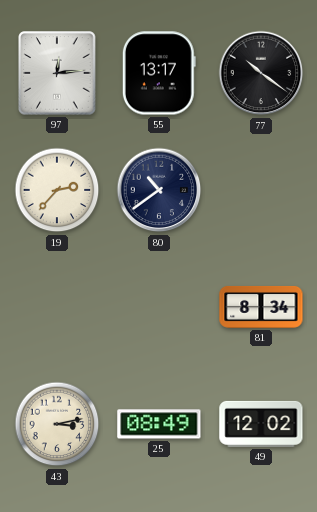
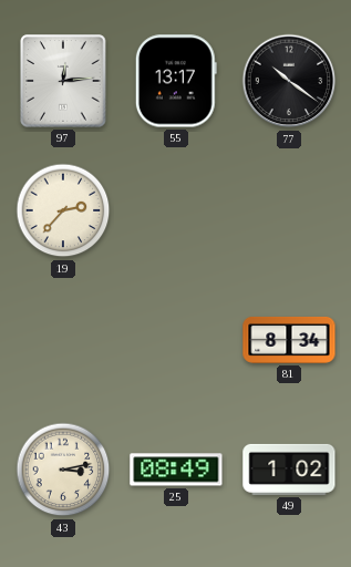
80: 10:39 -> none
49: 12:02 -> 1:02
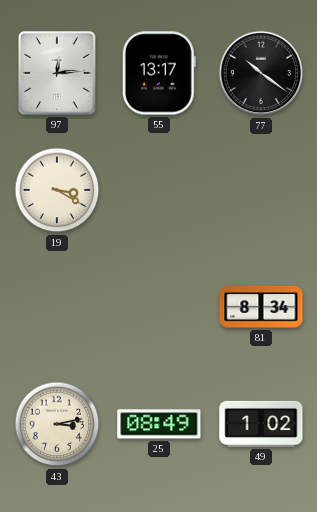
19: 2:37 -> 3:20
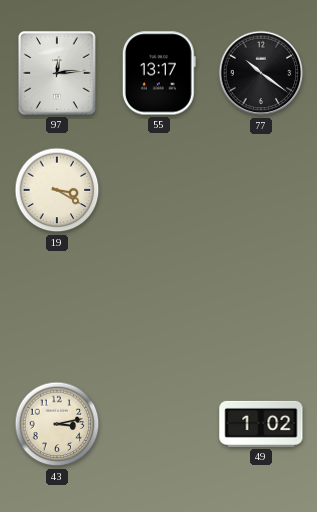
81: 8:34 -> none
25: 08:49 -> none
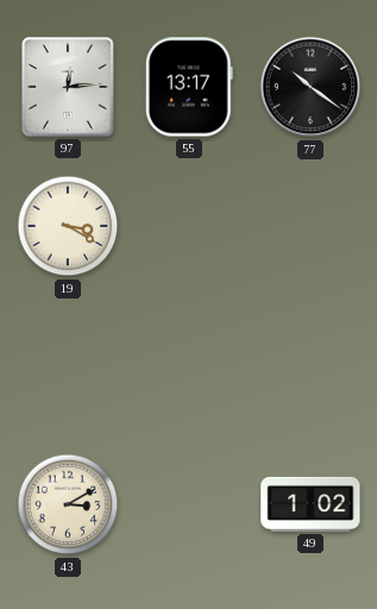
43: 3:13 -> 3:10
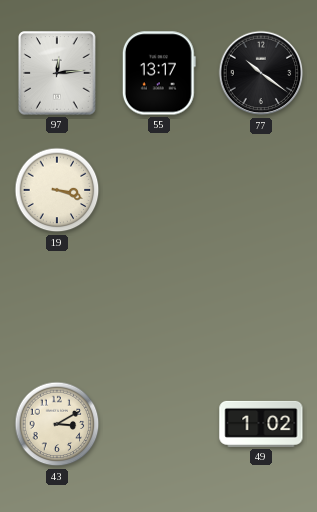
19: 3:20 -> 3:18
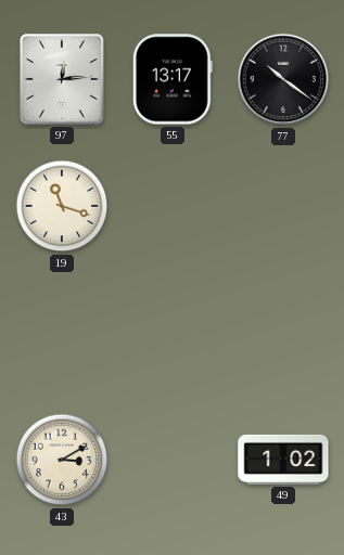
19: 3:18 -> 11:18
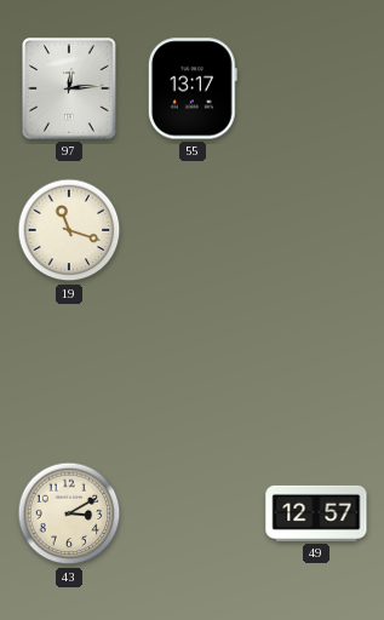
77: 10:21 -> none
49: 1:02 -> 12:57
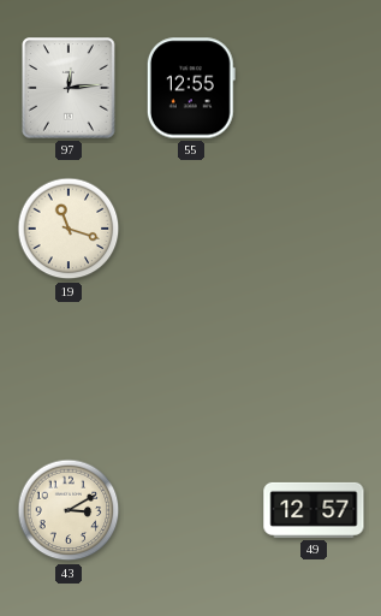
55: 13:17 -> 12:55
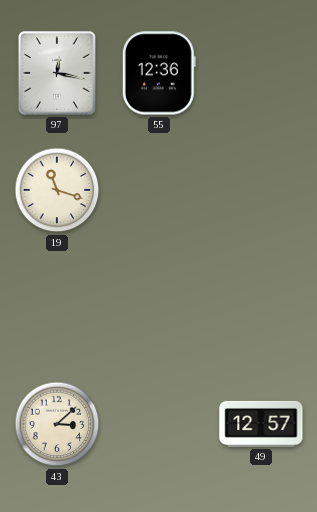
97: 12:14 -> 12:17
55: 12:55 -> 12:36
43: 3:10 -> 3:08
